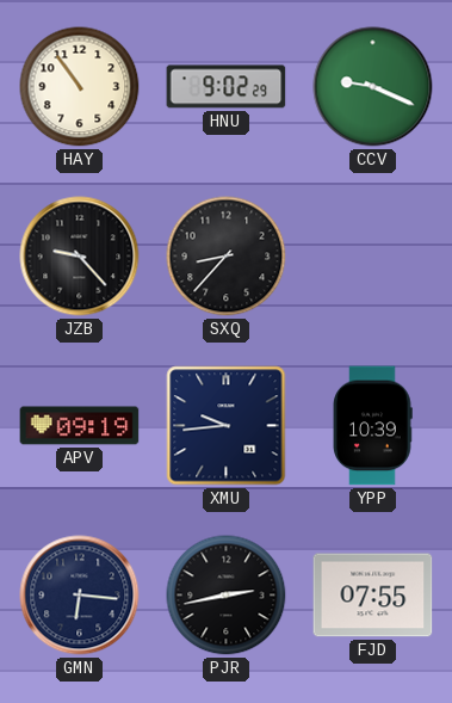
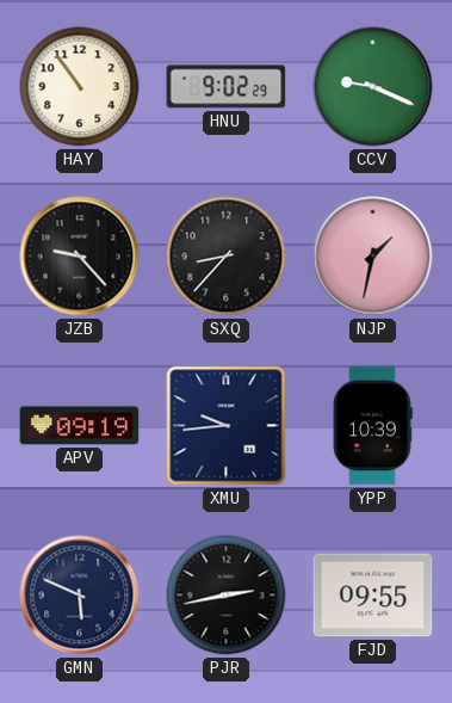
NJP: none -> 1:32
GMN: 6:16 -> 5:49
FJD: 07:55 -> 09:55
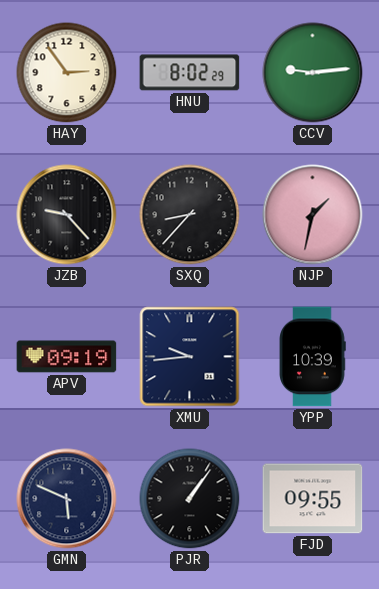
HAY: 10:54 -> 2:54
HNU: 9:02 -> 8:02
CCV: 9:19 -> 9:14
PJR: 2:43 -> 1:06
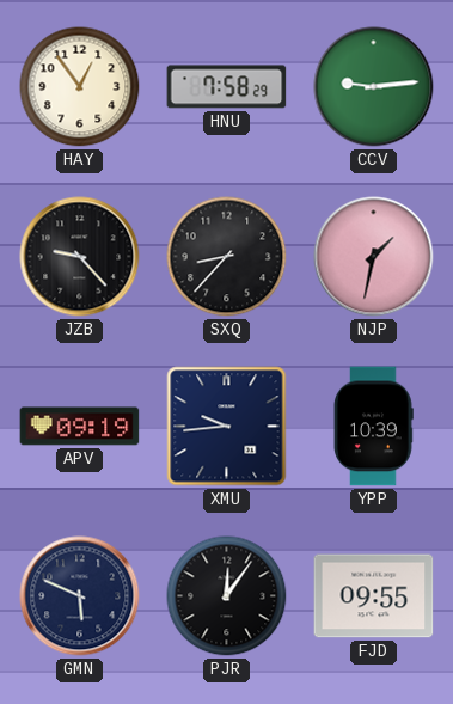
HAY: 2:54 -> 12:54
HNU: 8:02 -> 7:58
PJR: 1:06 -> 12:06
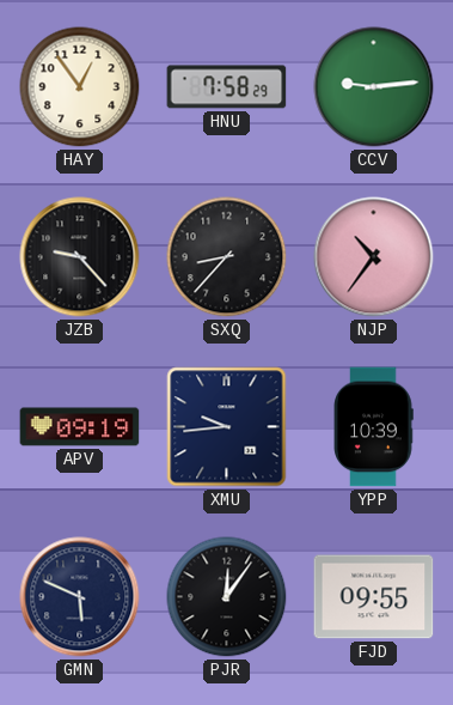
NJP: 1:32 -> 10:36
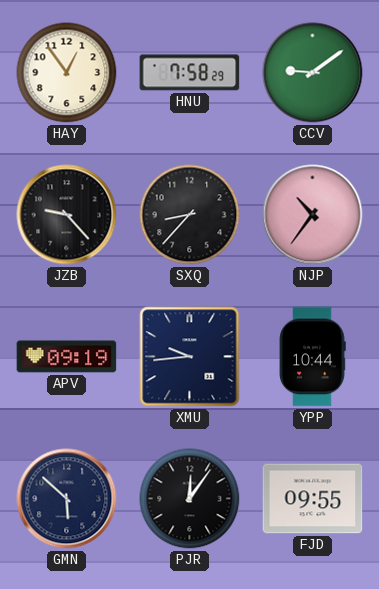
CCV: 9:14 -> 9:09
YPP: 10:39 -> 10:44
GMN: 5:49 -> 5:52
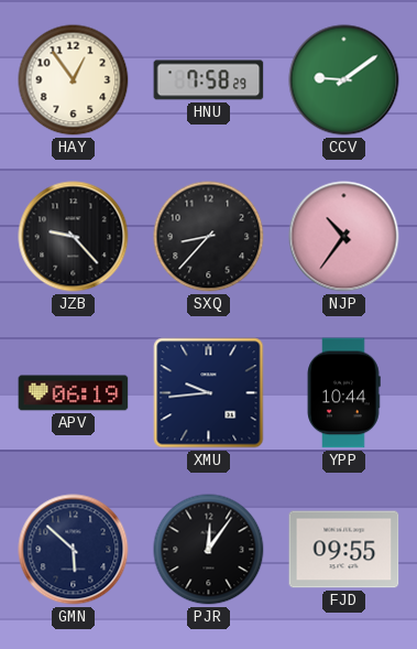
APV: 09:19 -> 06:19
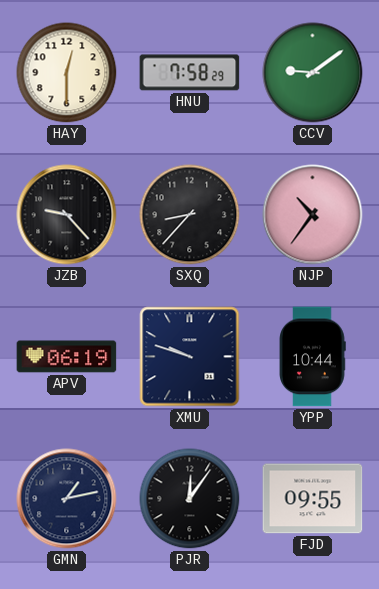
HAY: 12:54 -> 12:30
XMU: 9:44 -> 9:48
GMN: 5:52 -> 1:13
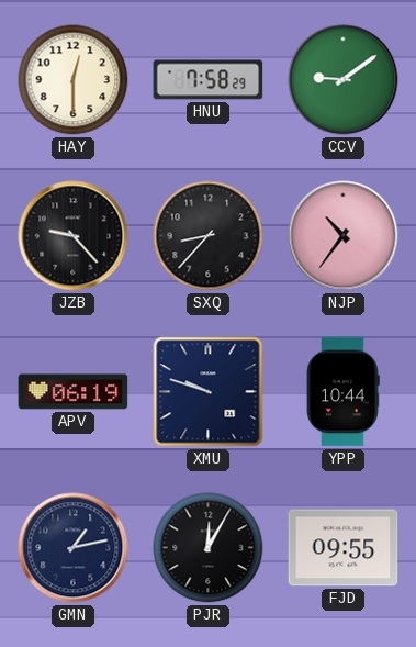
PJR: 12:06 -> 12:05
